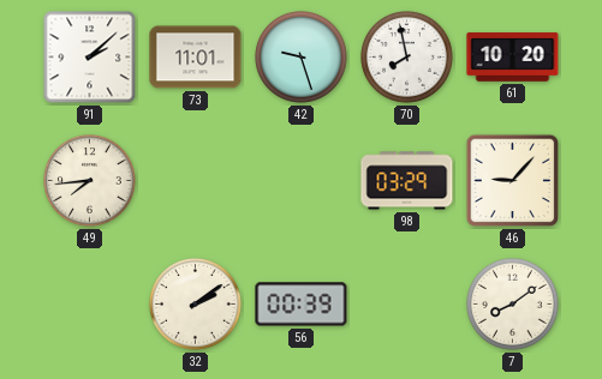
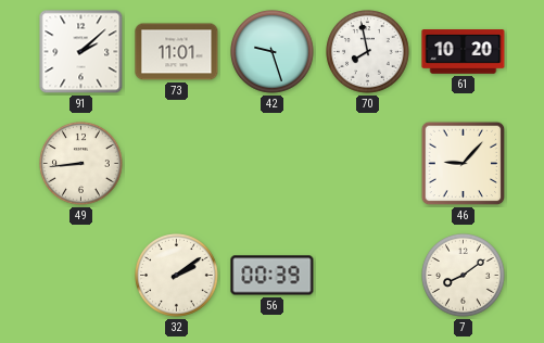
49: 7:44 -> 8:44
98: 03:29 -> none
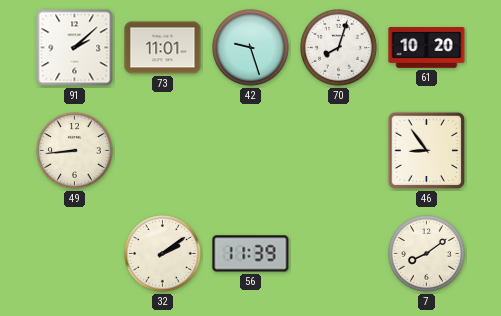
70: 7:58 -> 8:03
46: 9:07 -> 8:54
56: 00:39 -> 11:39
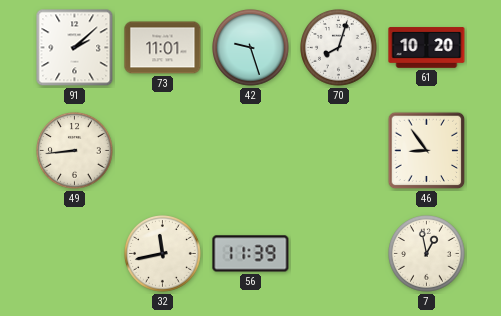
32: 2:09 -> 11:43
7: 8:09 -> 12:58
